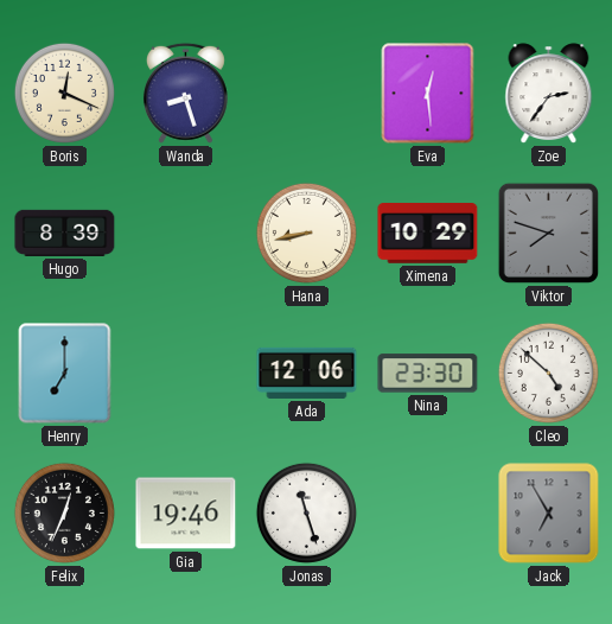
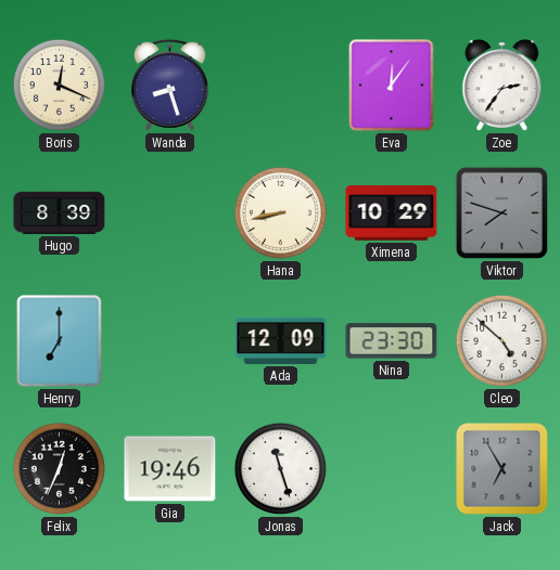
Eva: 12:29 -> 12:06
Ada: 12:06 -> 12:09
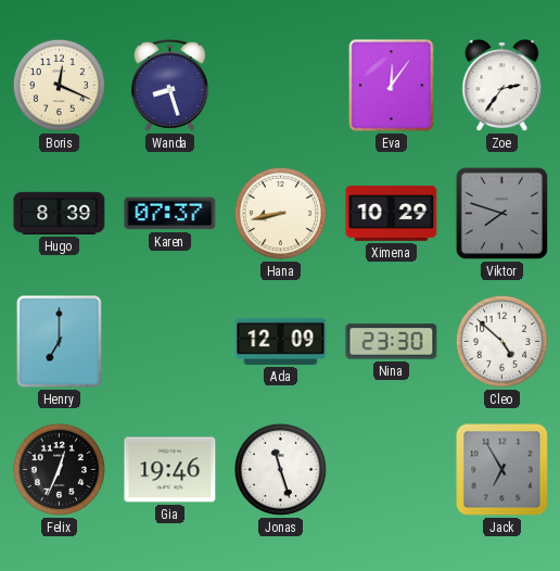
Karen: none -> 07:37
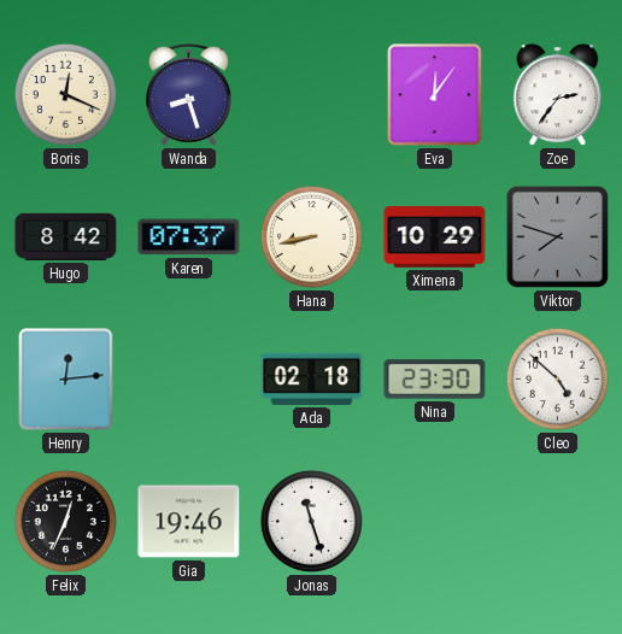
Hugo: 8:39 -> 8:42
Henry: 7:00 -> 12:14
Ada: 12:09 -> 02:18
Jack: 6:55 -> none
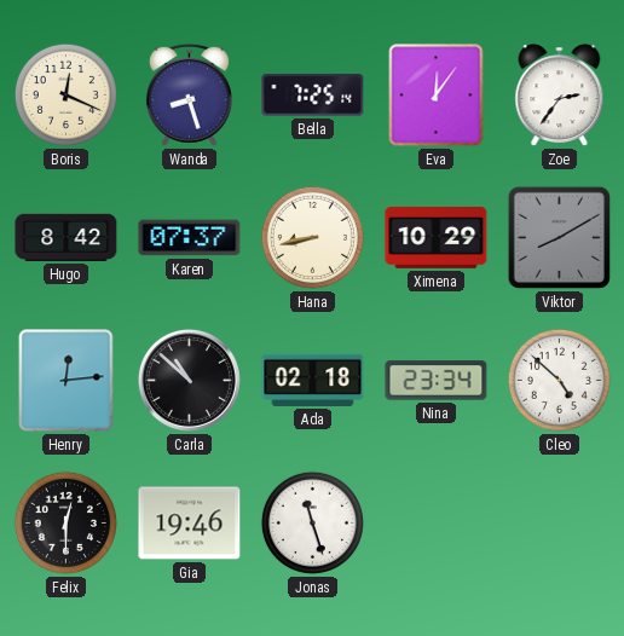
Bella: none -> 7:25
Viktor: 7:48 -> 8:10
Carla: none -> 10:52
Nina: 23:30 -> 23:34
Felix: 12:34 -> 12:30
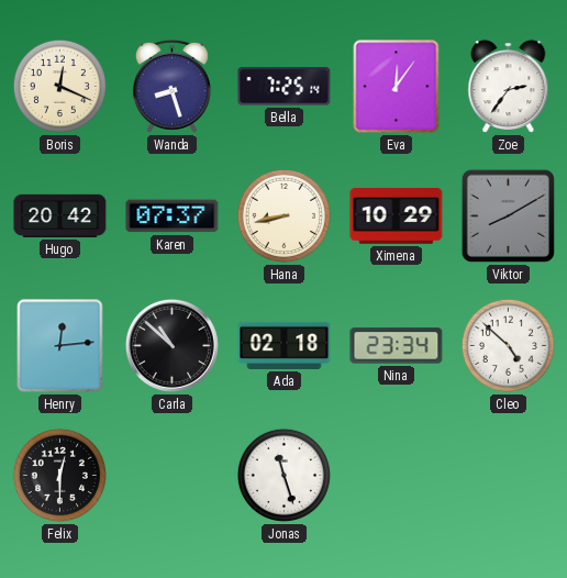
Hugo: 8:42 -> 20:42
Gia: 19:46 -> none
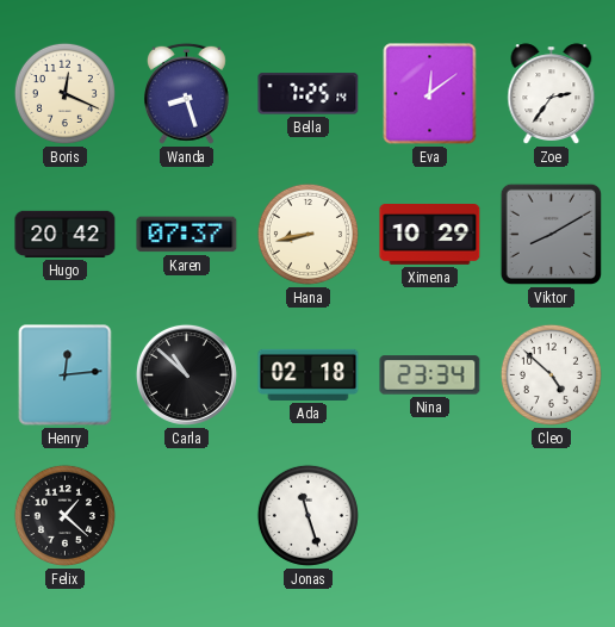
Eva: 12:06 -> 12:09
Felix: 12:30 -> 1:22
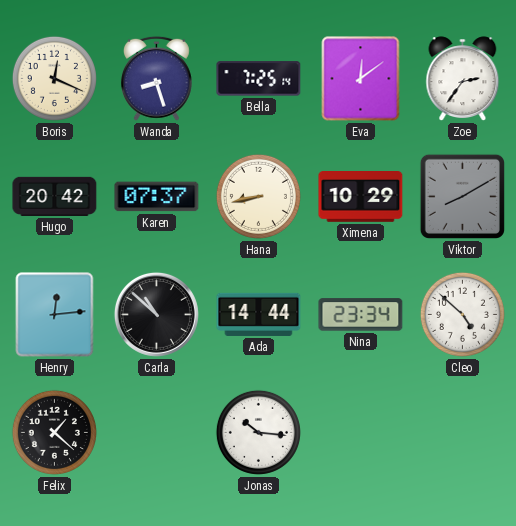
Ada: 02:18 -> 14:44
Jonas: 11:27 -> 10:16
